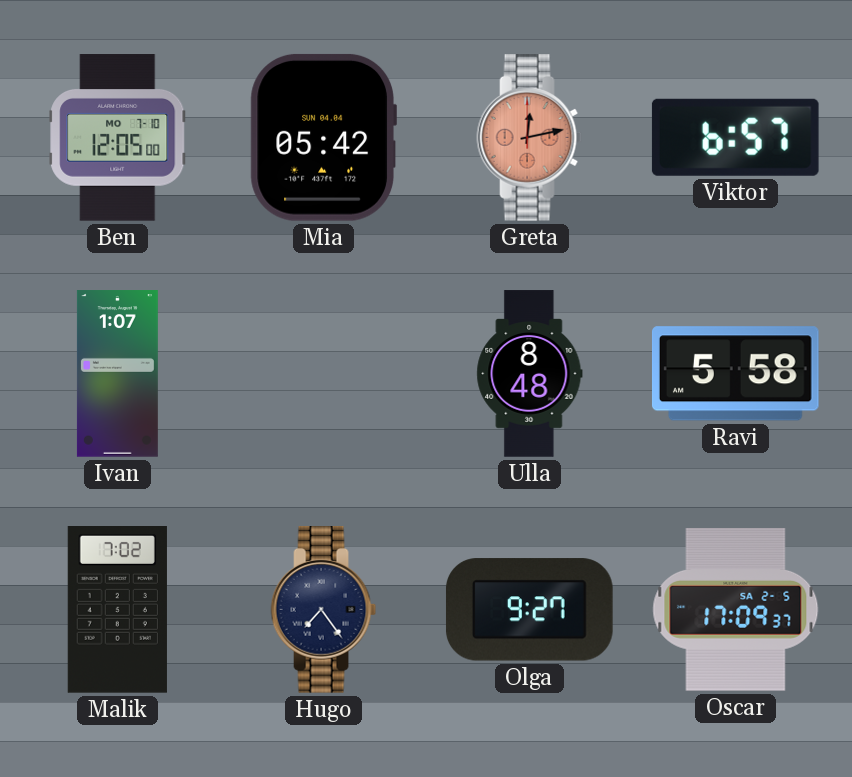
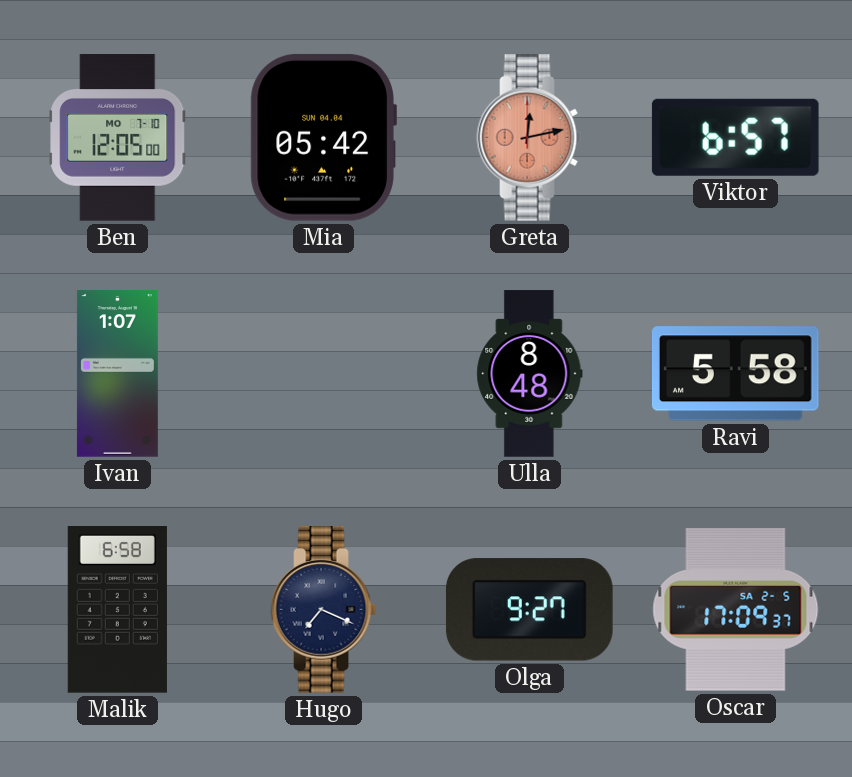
Malik: 7:02 -> 6:58
Hugo: 7:24 -> 7:19
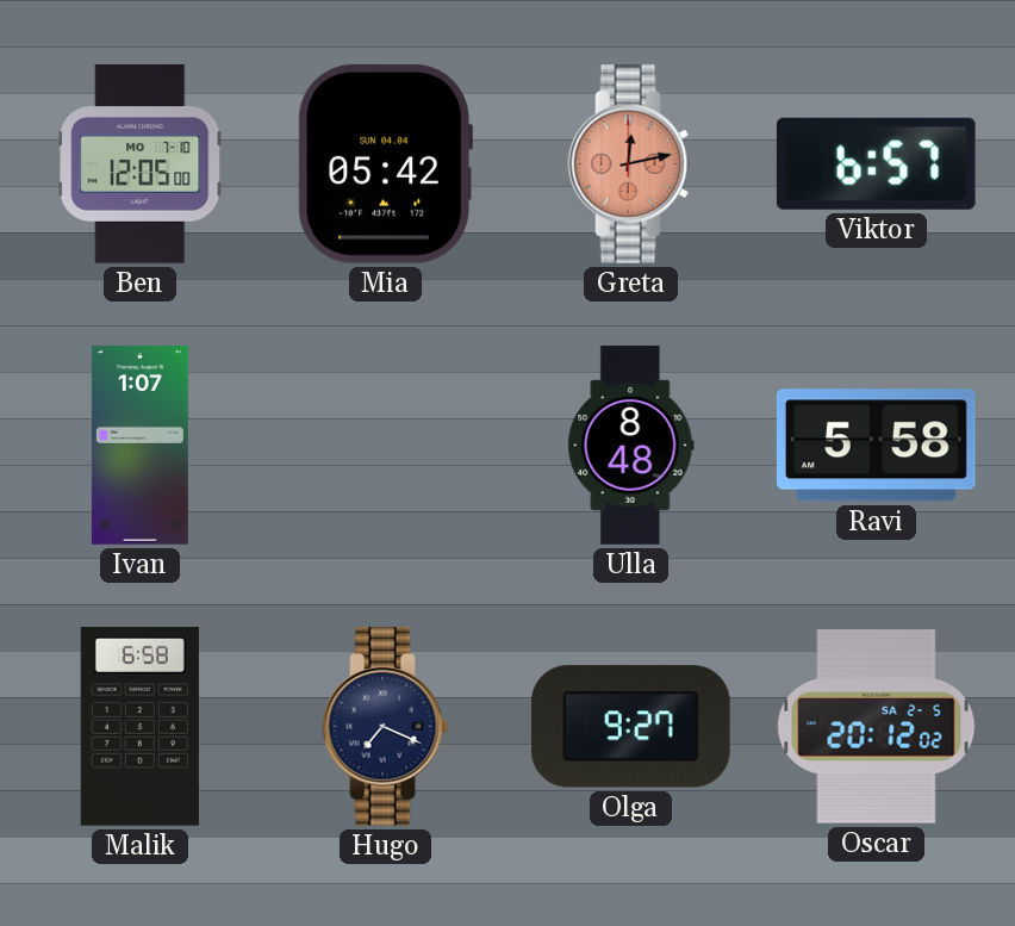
Oscar: 17:09 -> 20:12
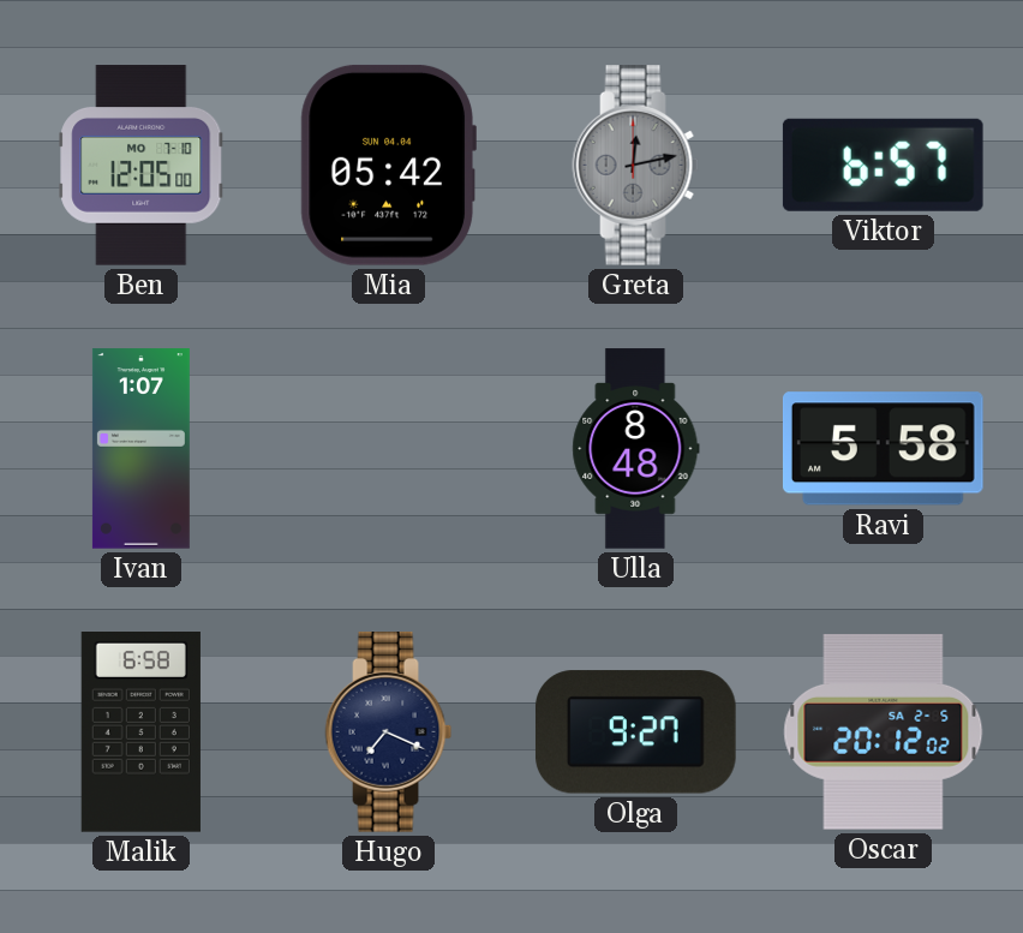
Greta dial: salmon -> grey
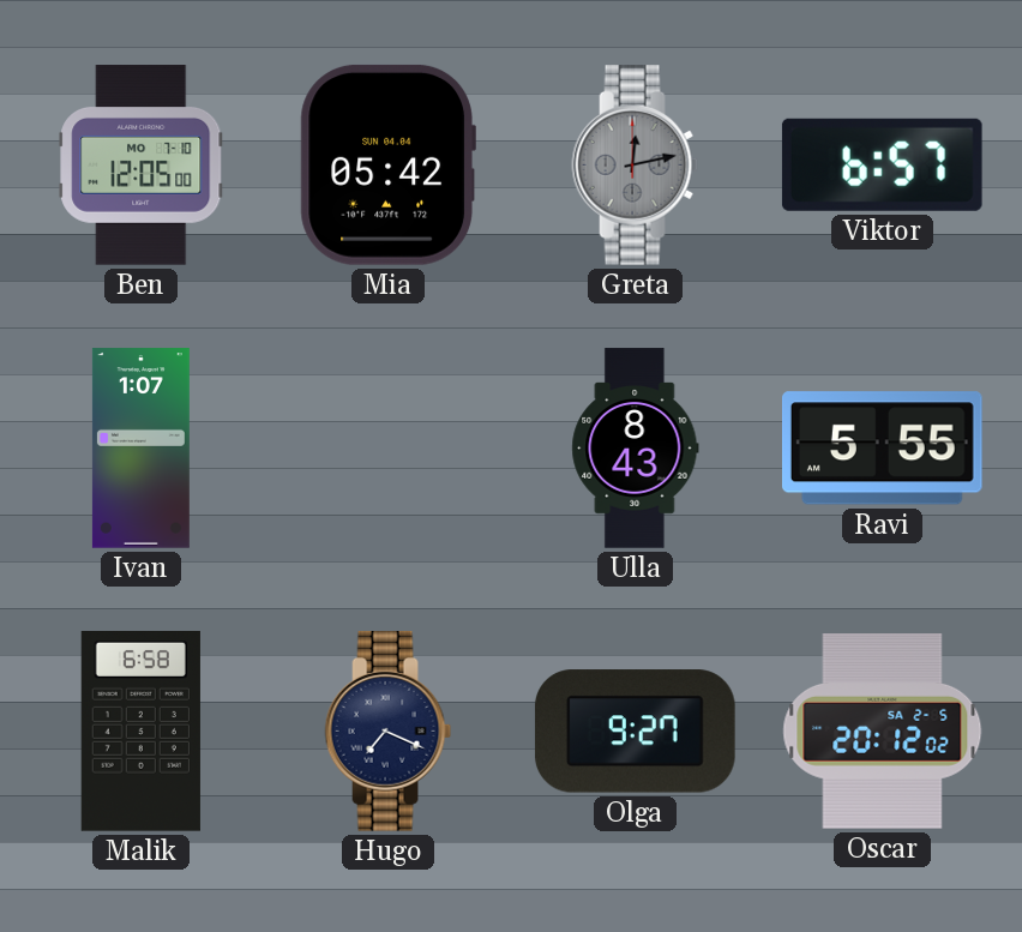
Ulla: 8:48 -> 8:43
Ravi: 5:58 -> 5:55
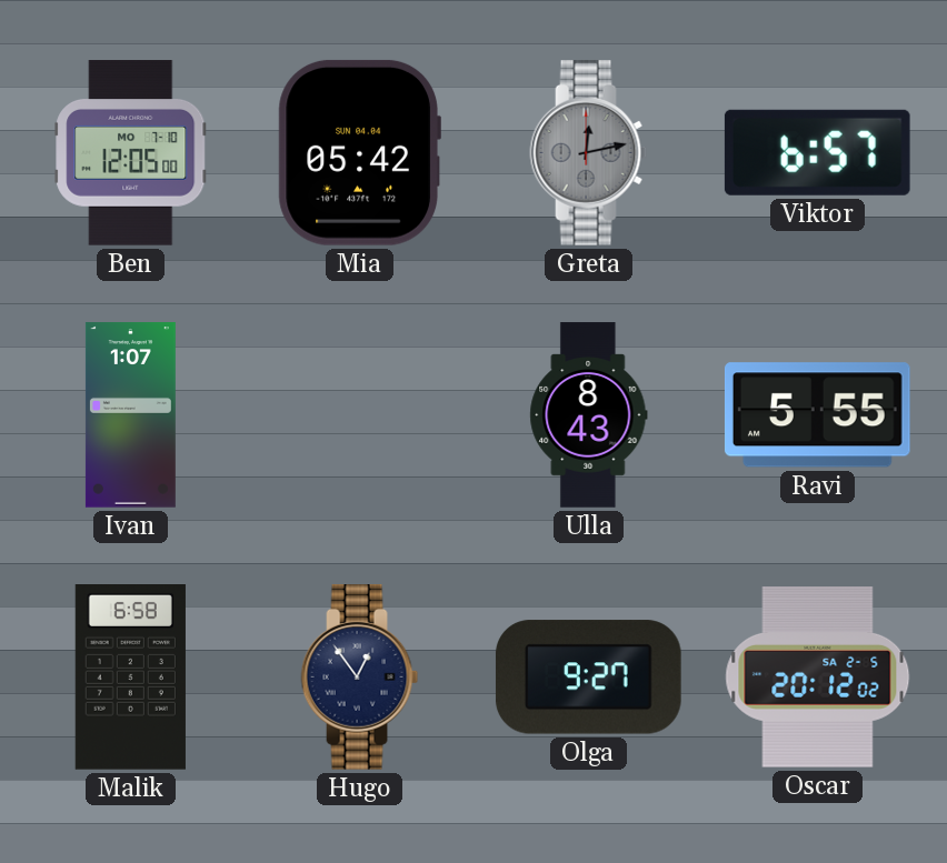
Hugo: 7:19 -> 12:54
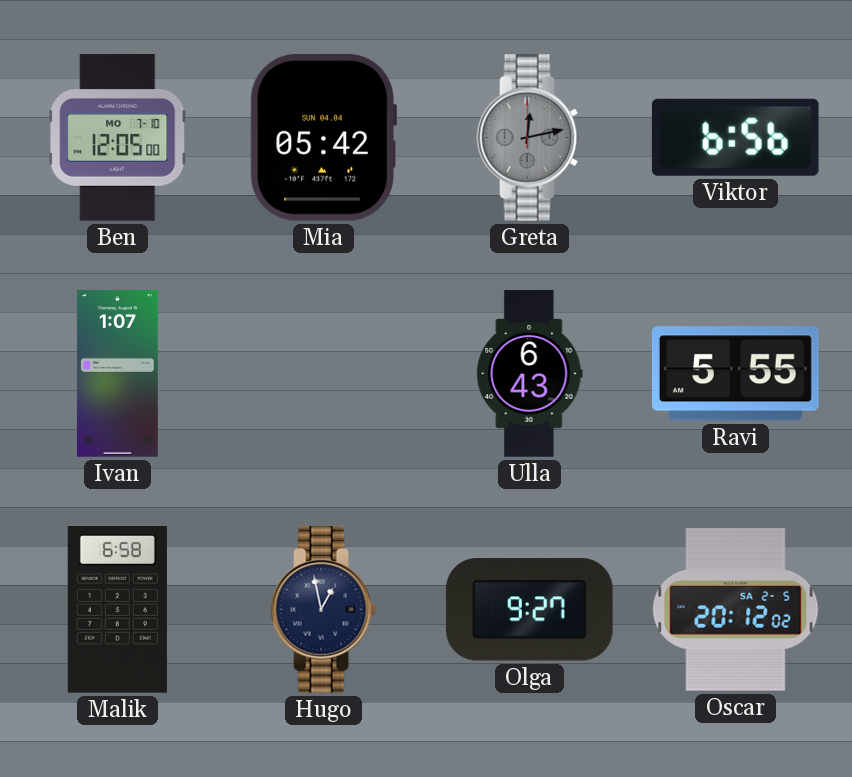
Viktor: 6:57 -> 6:56
Ulla: 8:43 -> 6:43
Hugo: 12:54 -> 12:58
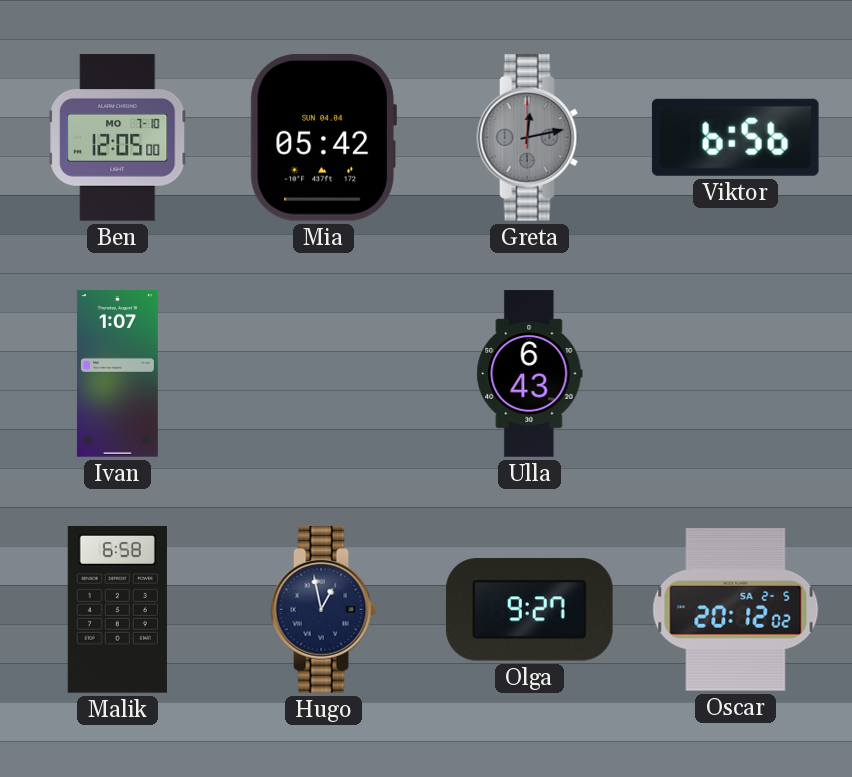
Ravi: 5:55 -> none
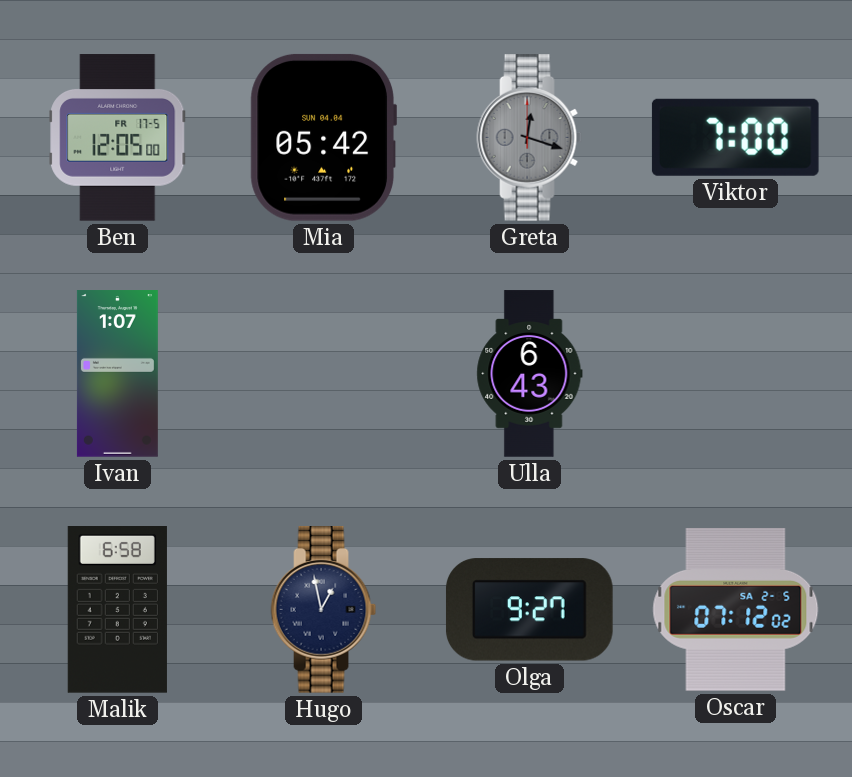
Ben date: MO 7-10 -> FR 17-5
Greta: 12:13 -> 12:18
Viktor: 6:56 -> 7:00
Oscar: 20:12 -> 07:12
